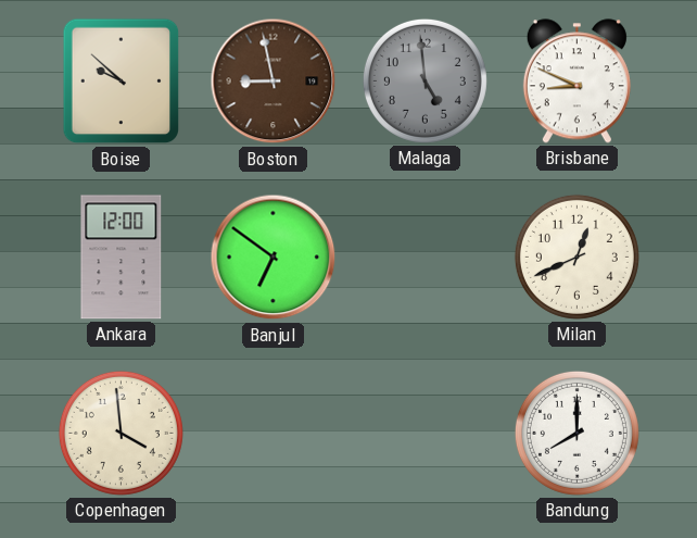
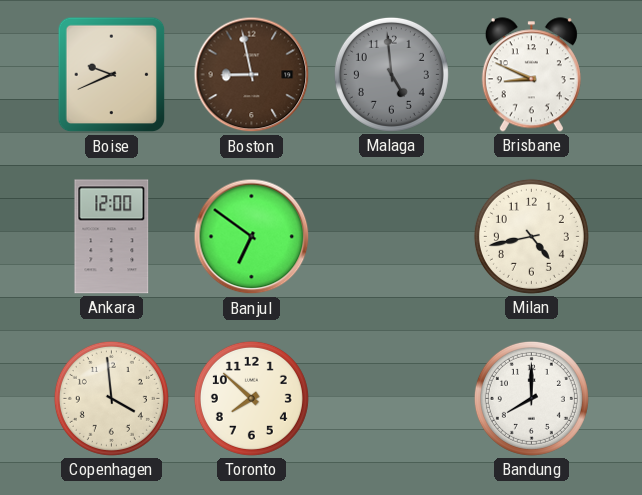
Boise: 9:52 -> 9:41
Milan: 12:41 -> 4:43
Toronto: none -> 7:52
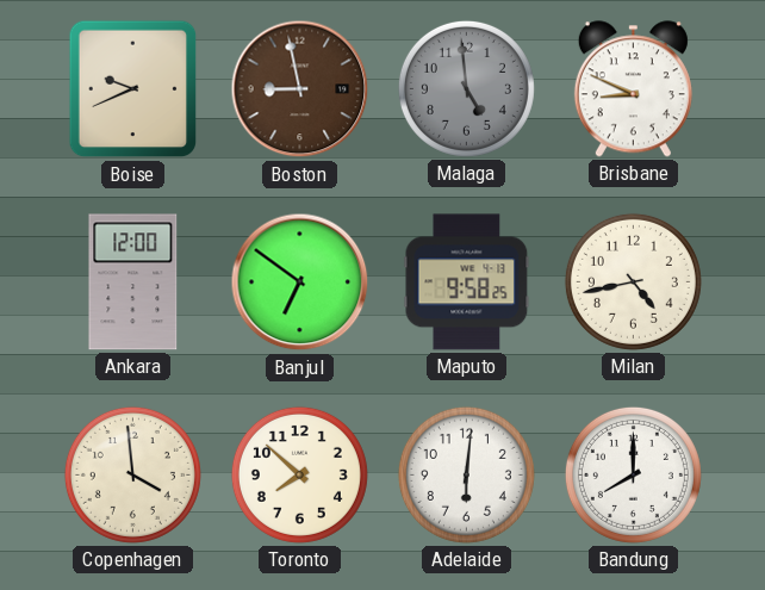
Maputo: none -> 9:58
Adelaide: none -> 6:01
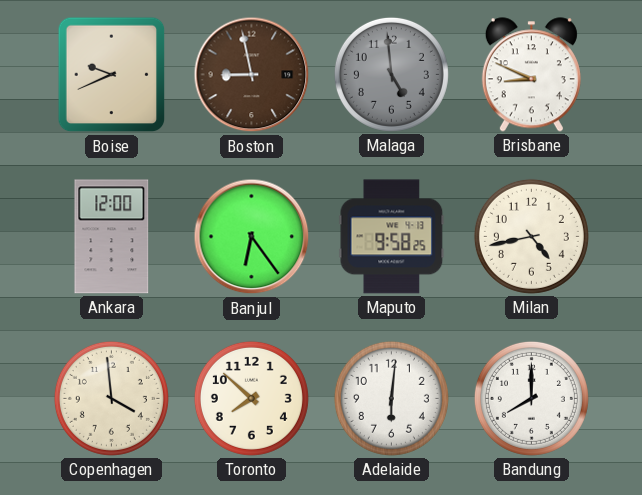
Banjul: 6:51 -> 6:24
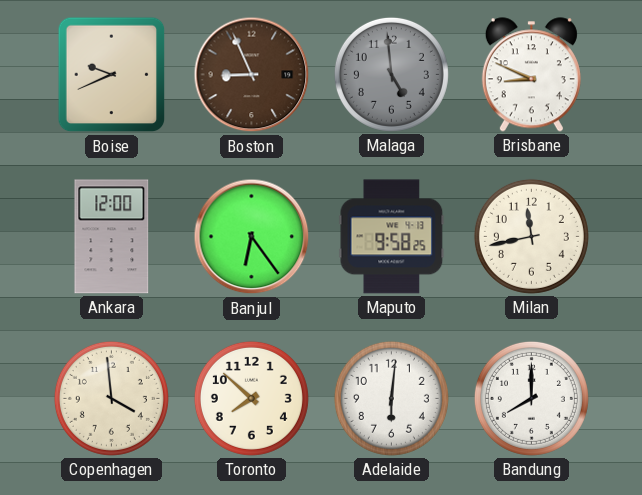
Boston: 8:58 -> 8:56
Milan: 4:43 -> 11:43
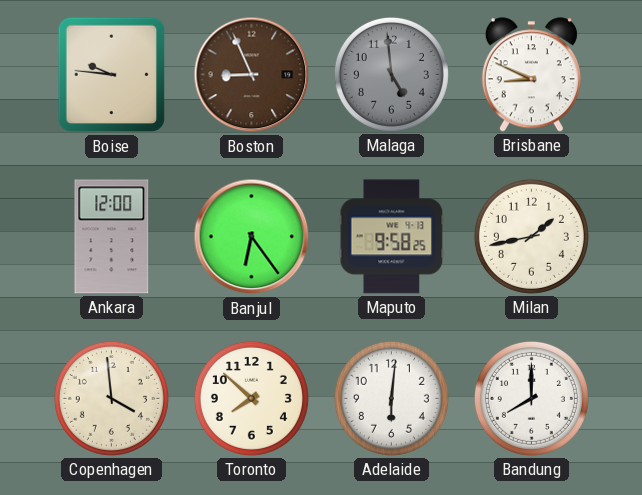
Boise: 9:41 -> 9:46
Milan: 11:43 -> 1:43
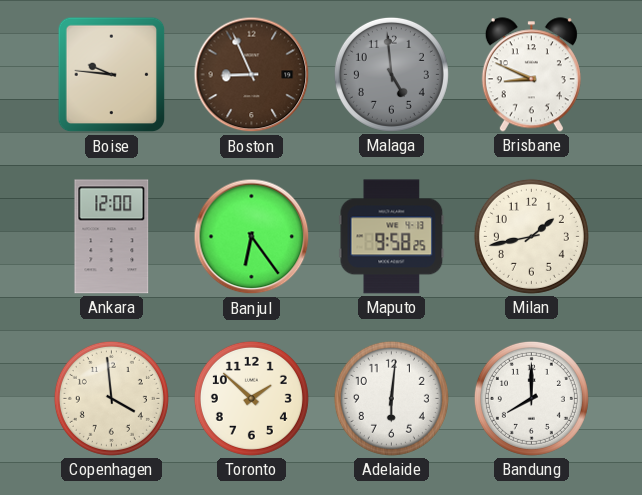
Toronto: 7:52 -> 1:52
